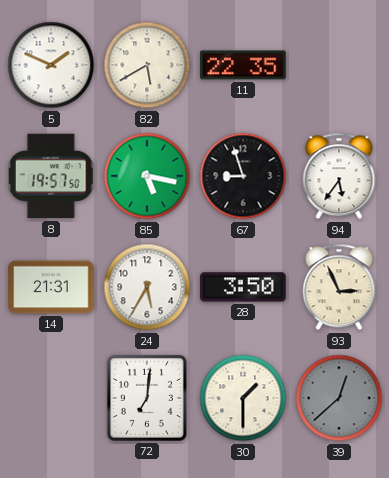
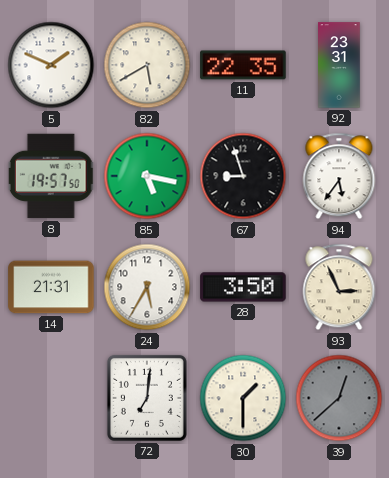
92: none -> 23:31
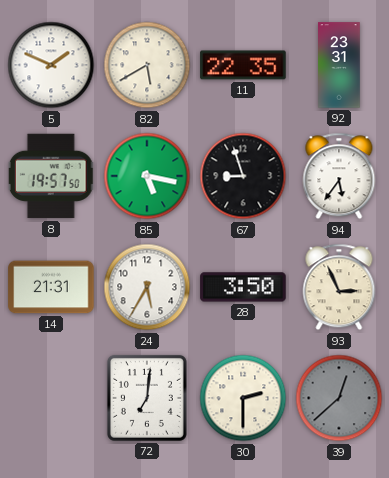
30: 1:30 -> 2:30
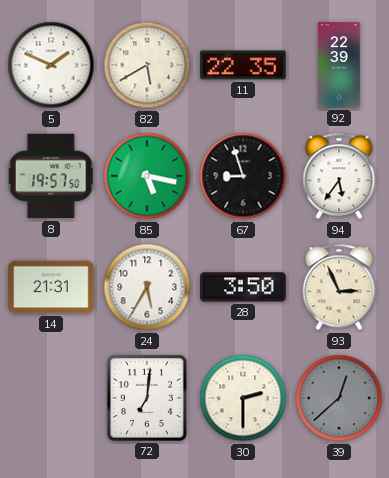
92: 23:31 -> 22:39
